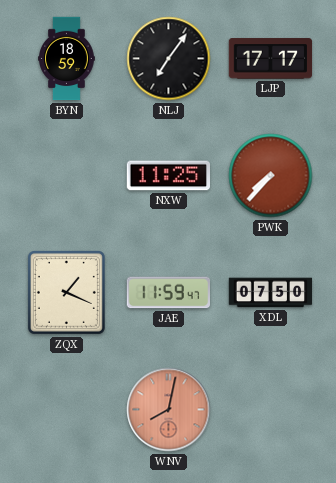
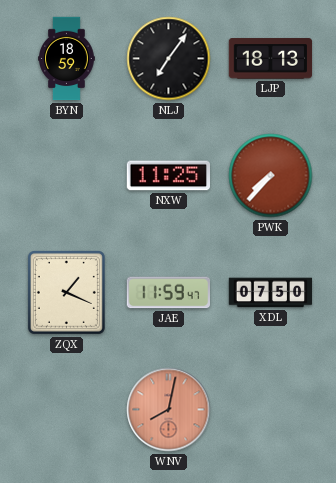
LJP: 17:17 -> 18:13
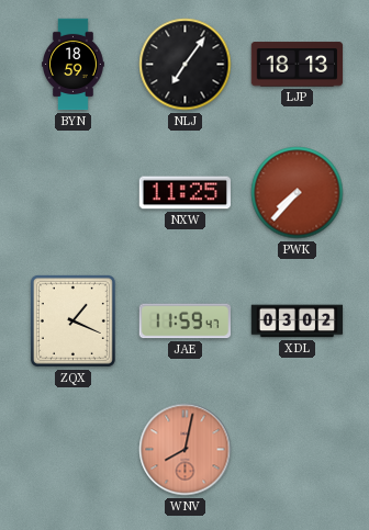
XDL: 07:50 -> 03:02
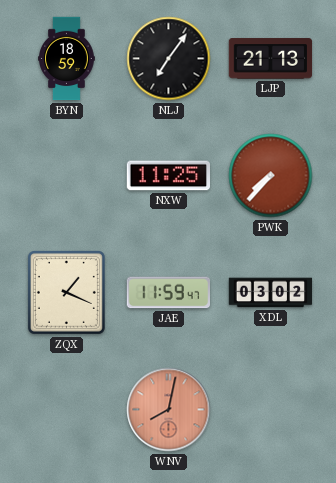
LJP: 18:13 -> 21:13
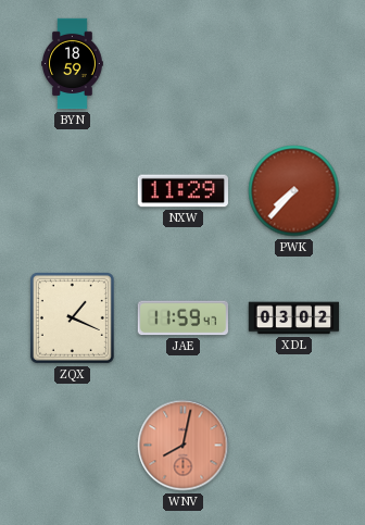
NLJ: 7:06 -> none
LJP: 21:13 -> none
NXW: 11:25 -> 11:29
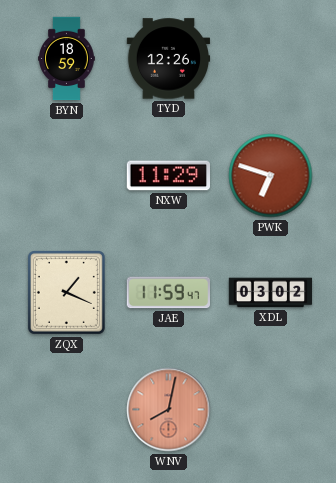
TYD: none -> 12:26
PWK: 7:37 -> 6:48
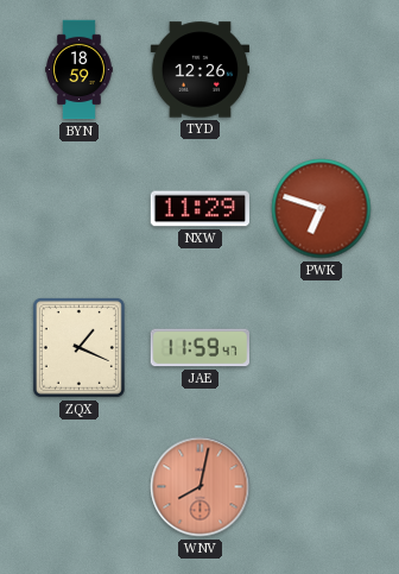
XDL: 03:02 -> none
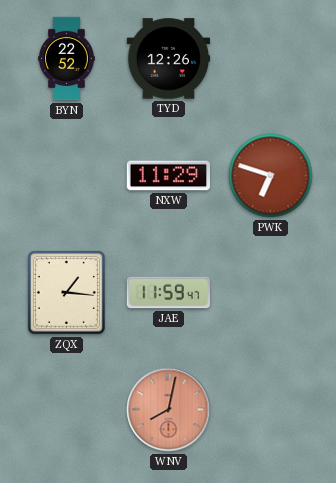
BYN: 18:59 -> 22:52
ZQX: 1:19 -> 1:16
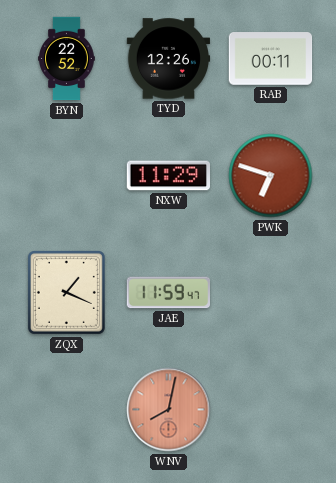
RAB: none -> 00:11
ZQX: 1:16 -> 1:19
